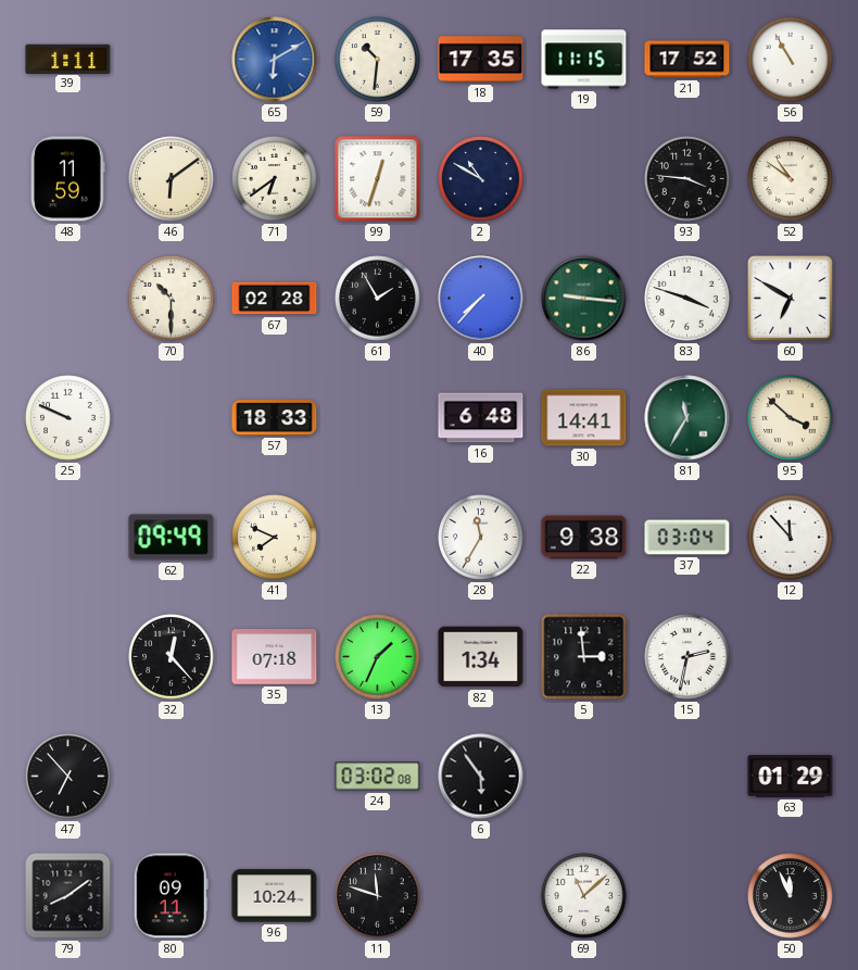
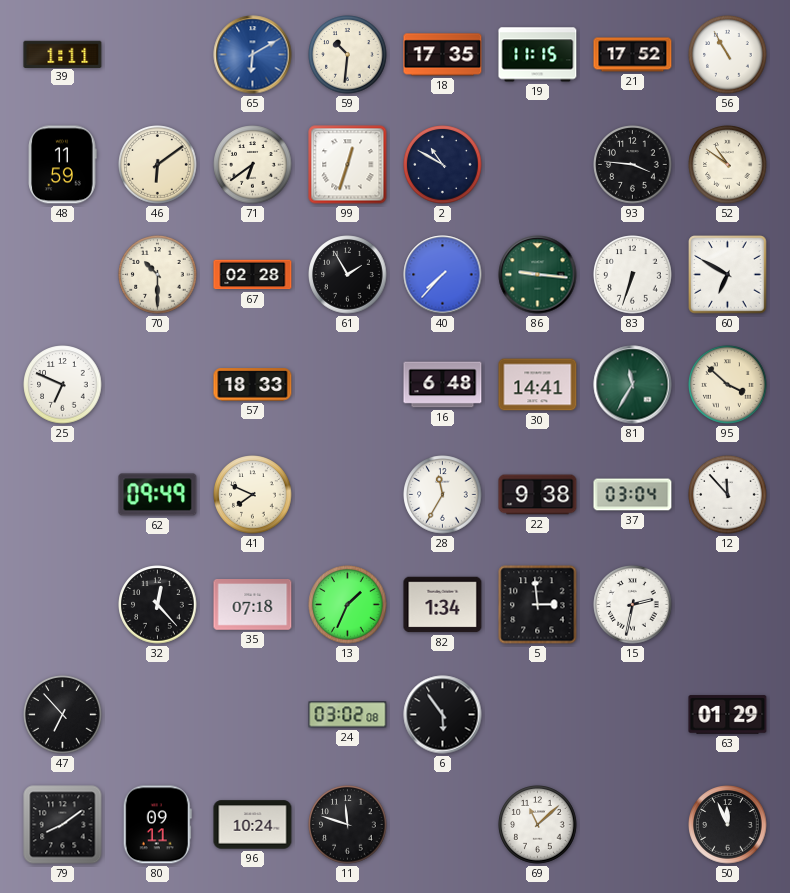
83: 3:48 -> 6:33
25: 9:49 -> 6:49
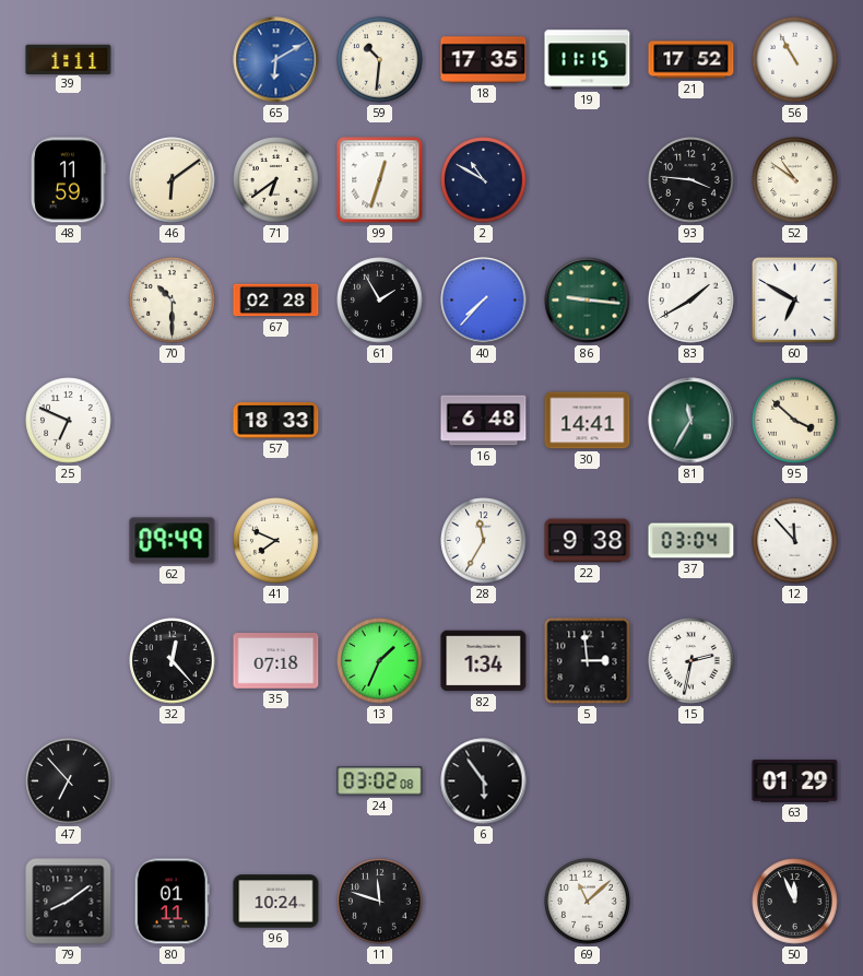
83: 6:33 -> 1:40
80: 09:11 -> 01:11
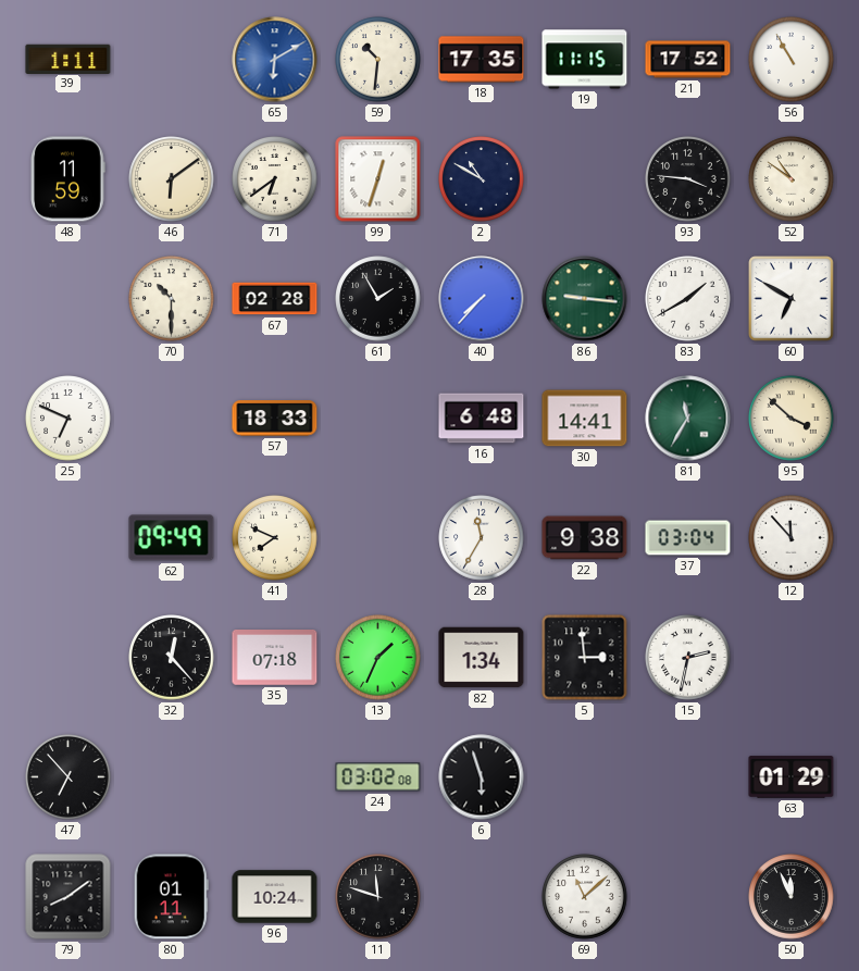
6: 5:54 -> 5:57
